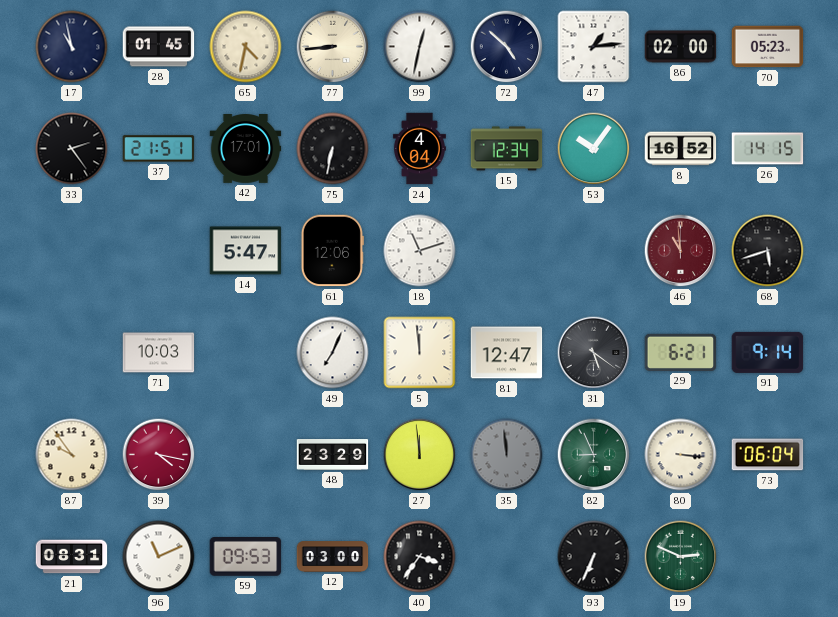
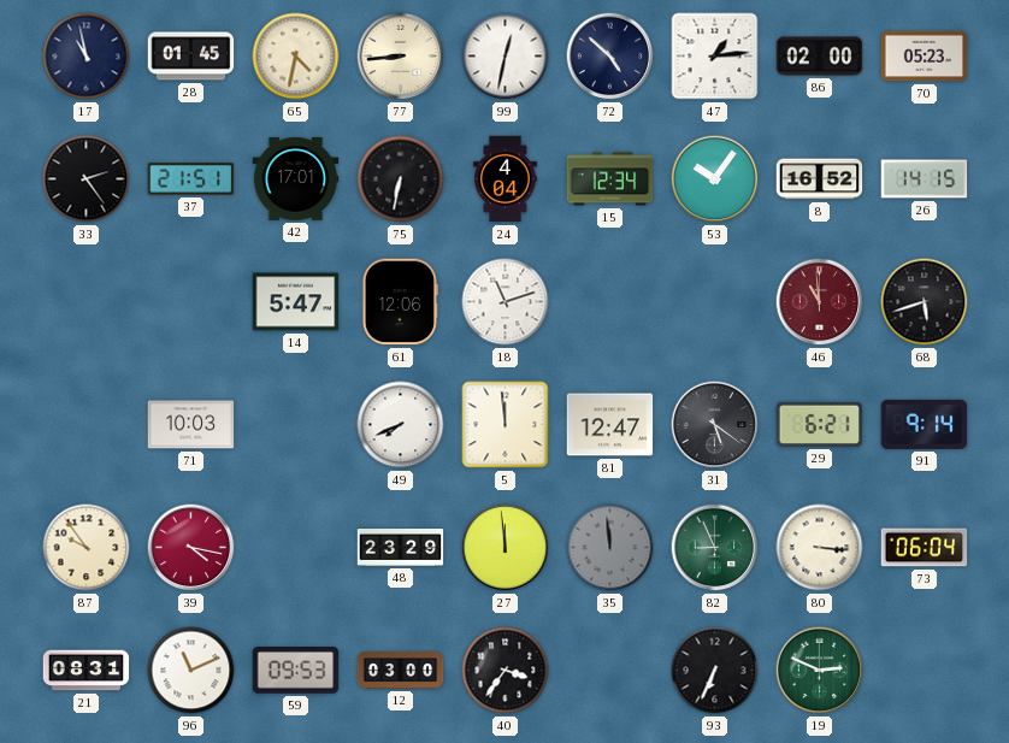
49: 7:04 -> 7:41
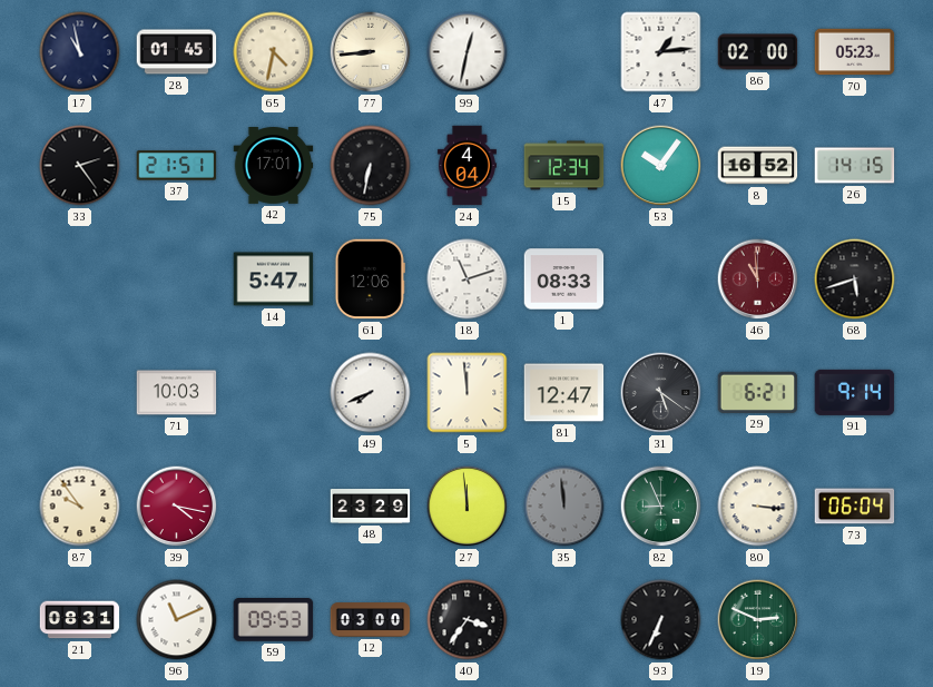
72: 4:52 -> none
1: none -> 08:33
